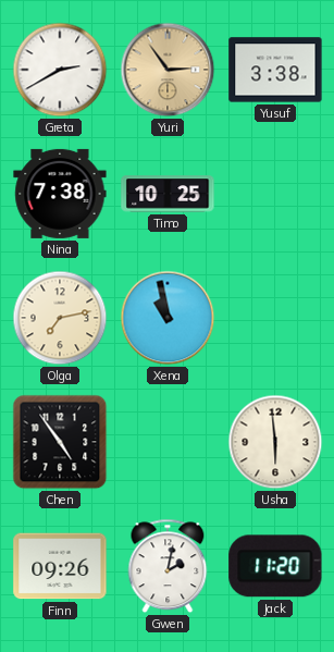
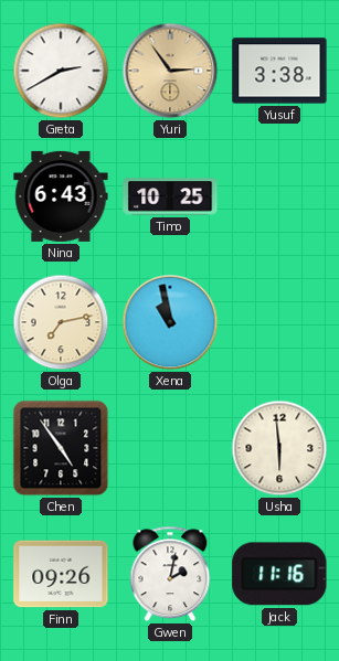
Nina: 7:38 -> 6:43
Jack: 11:20 -> 11:16
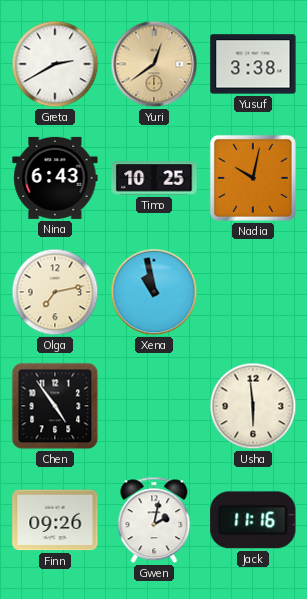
Yuri: 2:54 -> 12:39
Nadia: none -> 10:02
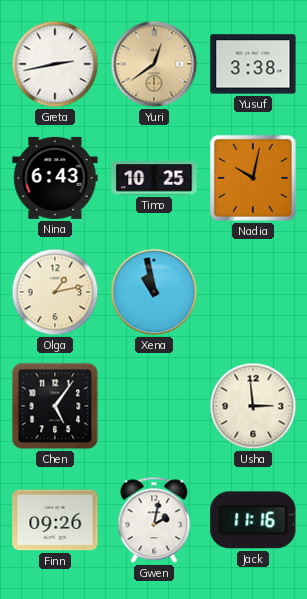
Greta: 2:40 -> 2:43
Olga: 7:13 -> 1:13
Chen: 4:54 -> 5:06
Usha: 5:59 -> 2:59
